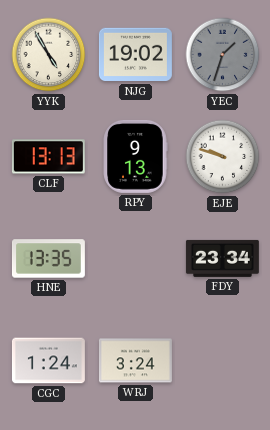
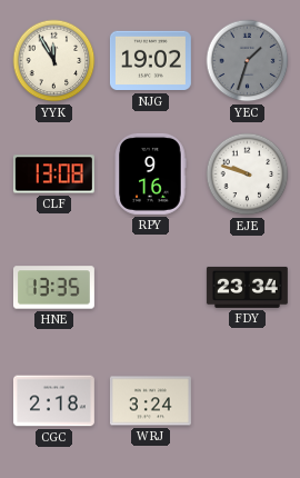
YYK: 4:55 -> 11:55
CLF: 13:13 -> 13:08
RPY: 9:13 -> 9:16
CGC: 1:24 -> 2:18
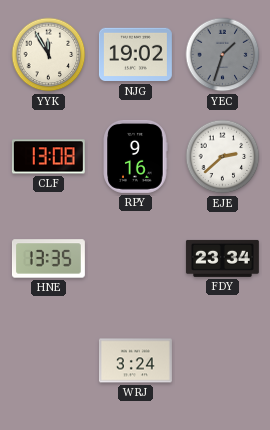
EJE: 9:48 -> 2:38
CGC: 2:18 -> none
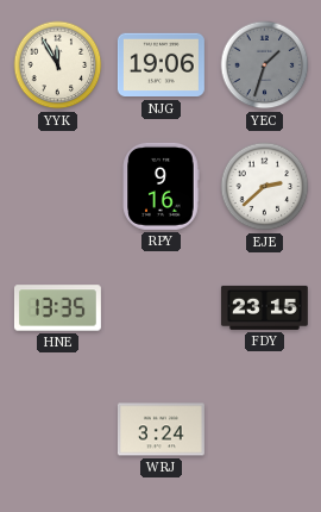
NJG: 19:02 -> 19:06
CLF: 13:08 -> none
FDY: 23:34 -> 23:15
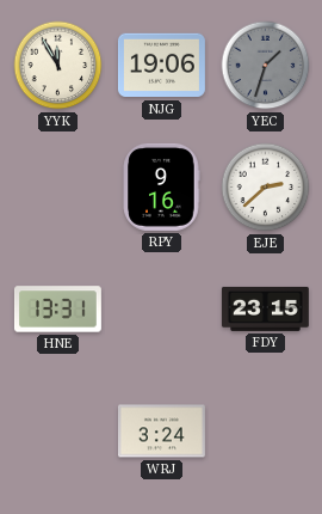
HNE: 13:35 -> 13:31
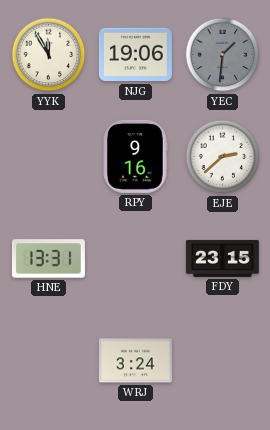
YEC: 1:33 -> 1:31
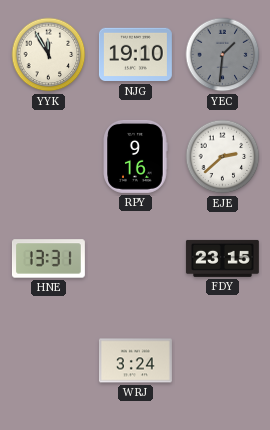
NJG: 19:06 -> 19:10
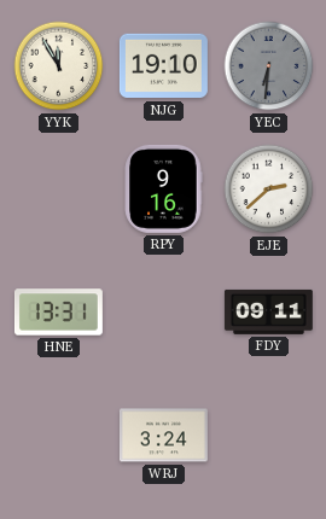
YEC: 1:31 -> 6:31
FDY: 23:15 -> 09:11
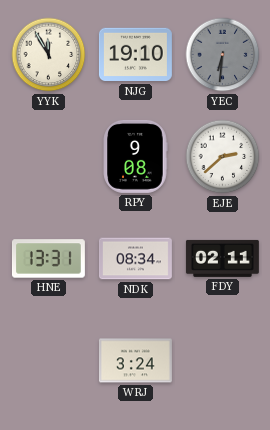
RPY: 9:16 -> 9:08
NDK: none -> 08:34
FDY: 09:11 -> 02:11
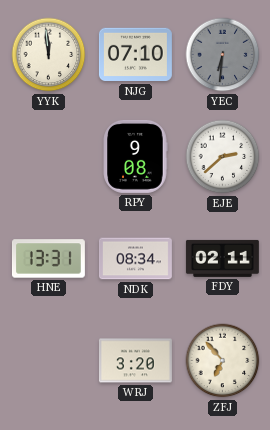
YYK: 11:55 -> 11:59
NJG: 19:10 -> 07:10
WRJ: 3:24 -> 3:20
ZFJ: none -> 6:53
